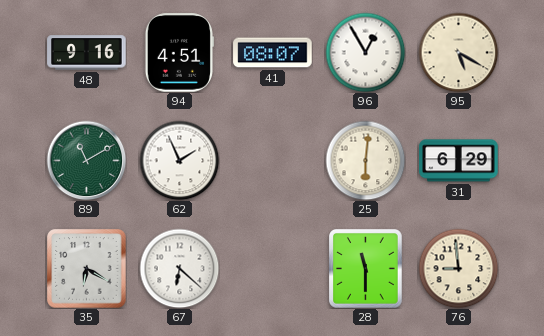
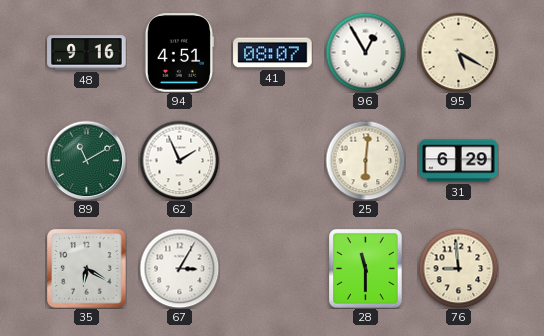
67: 6:22 -> 3:05
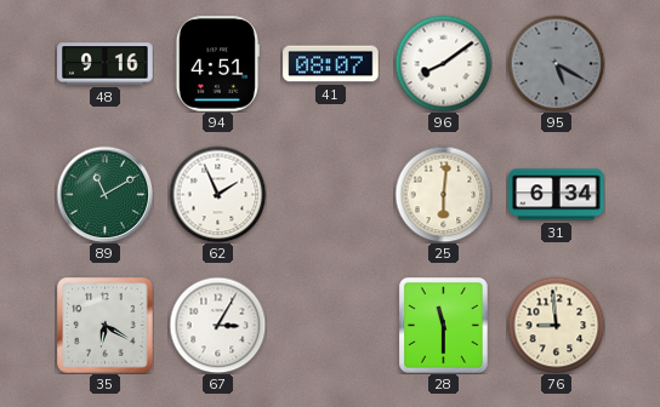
96: 12:55 -> 8:09
95 dial: cream -> grey
31: 6:29 -> 6:34
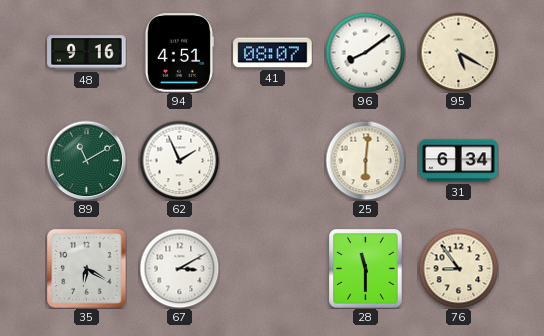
95 dial: grey -> cream
67: 3:05 -> 3:10
76: 8:59 -> 8:54
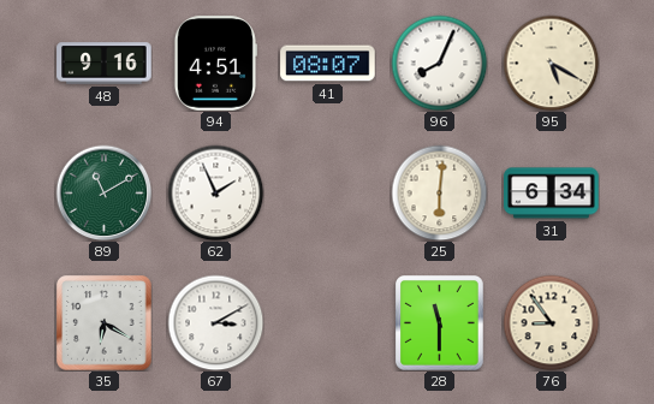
96: 8:09 -> 8:04
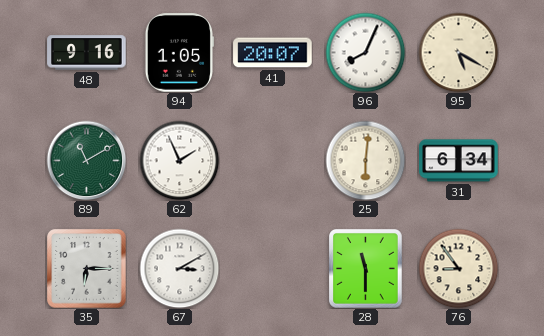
94: 4:51 -> 1:05
41: 08:07 -> 20:07
35: 6:20 -> 6:15
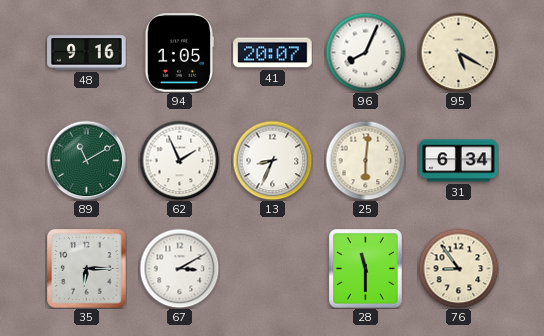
13: none -> 8:34
